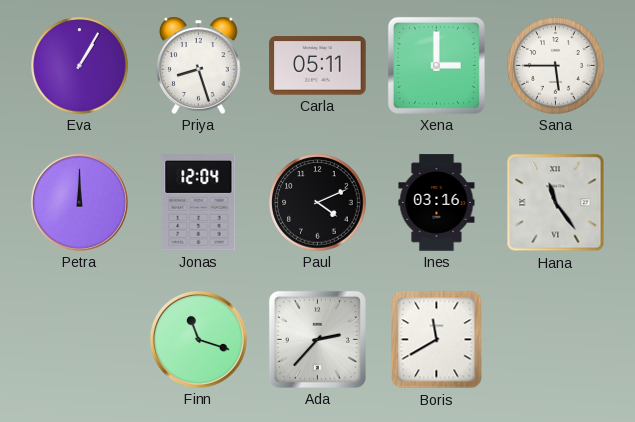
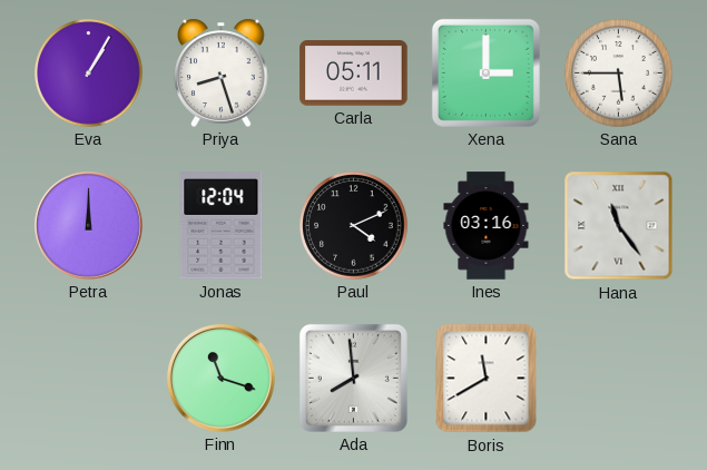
Ada: 2:37 -> 7:59
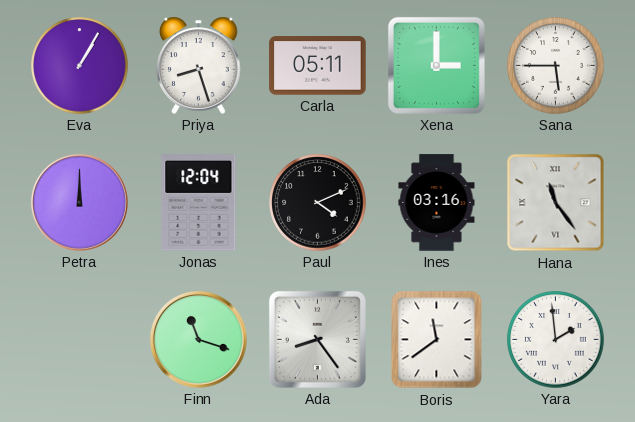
Ada: 7:59 -> 8:24
Boris: 11:40 -> 11:39
Yara: none -> 1:59
